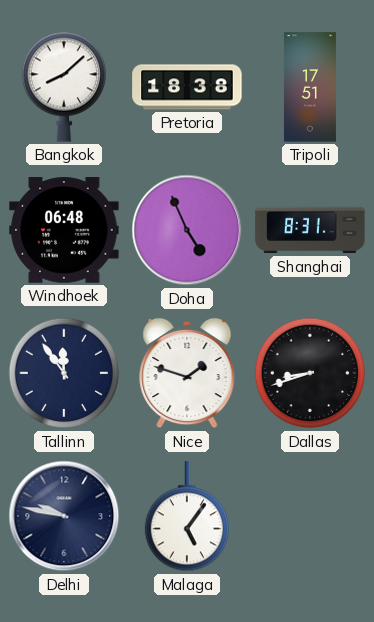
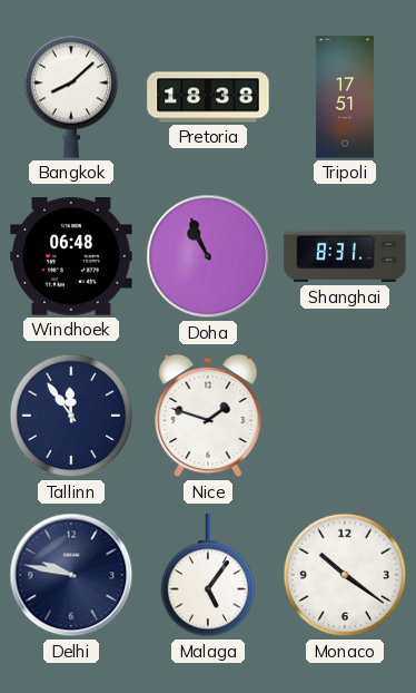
Doha: 4:56 -> 10:56
Dallas: 8:42 -> none
Monaco: none -> 10:21
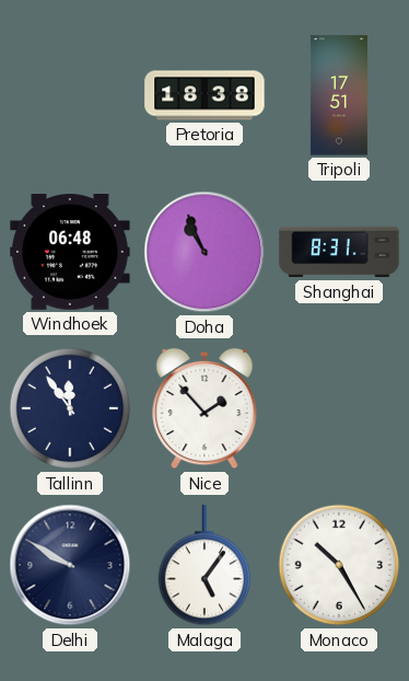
Bangkok: 8:08 -> none
Nice: 1:48 -> 1:53
Delhi: 9:47 -> 9:50
Monaco: 10:21 -> 10:25
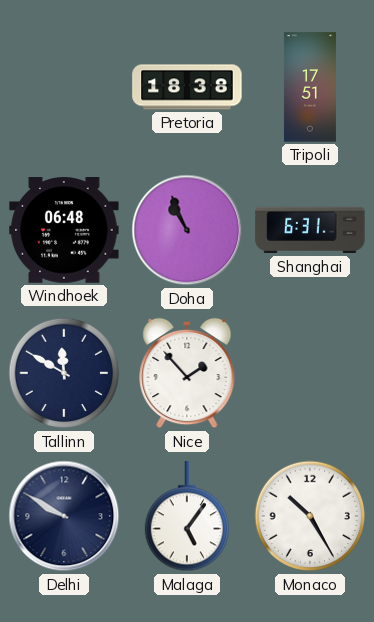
Shanghai: 8:31 -> 6:31
Tallinn: 11:54 -> 11:50
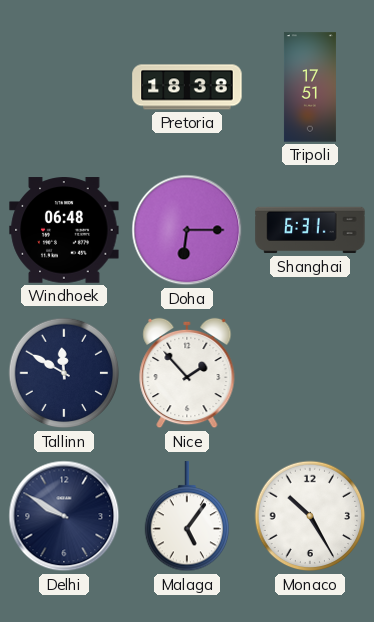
Doha: 10:56 -> 6:15
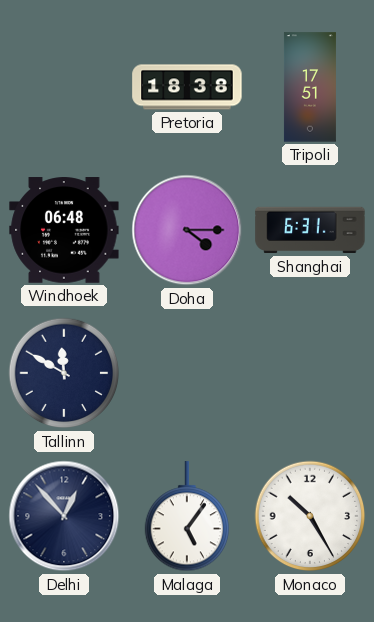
Doha: 6:15 -> 4:15
Nice: 1:53 -> none
Delhi: 9:50 -> 12:53
